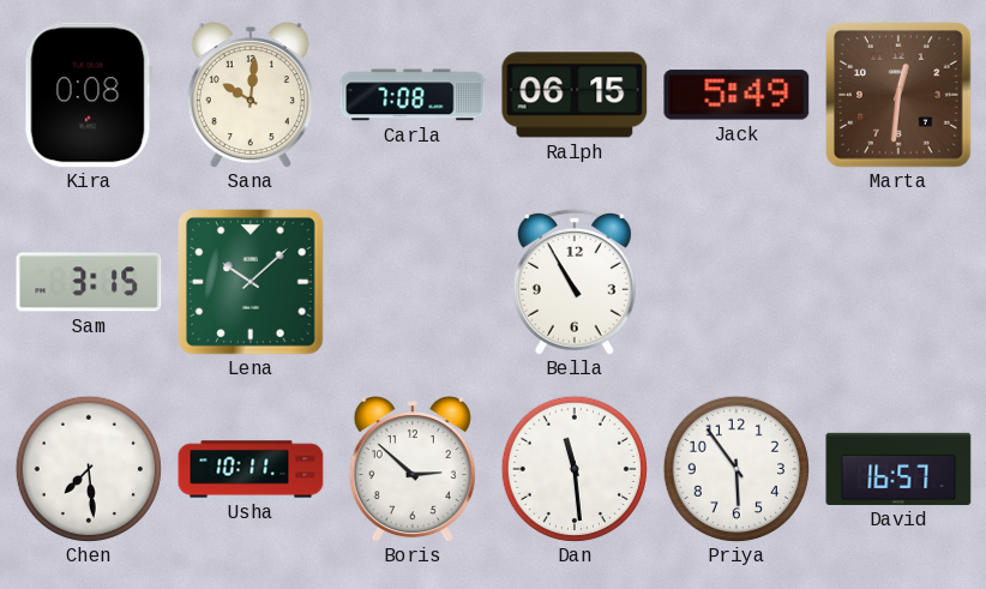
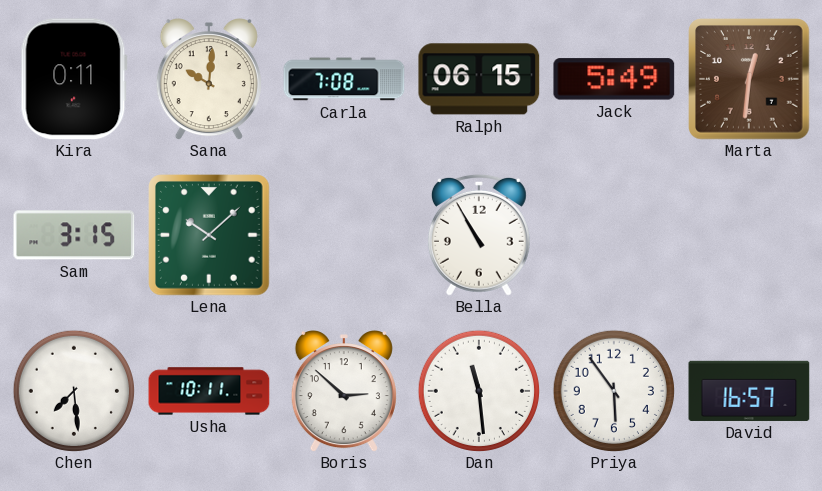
Kira: 0:08 -> 0:11
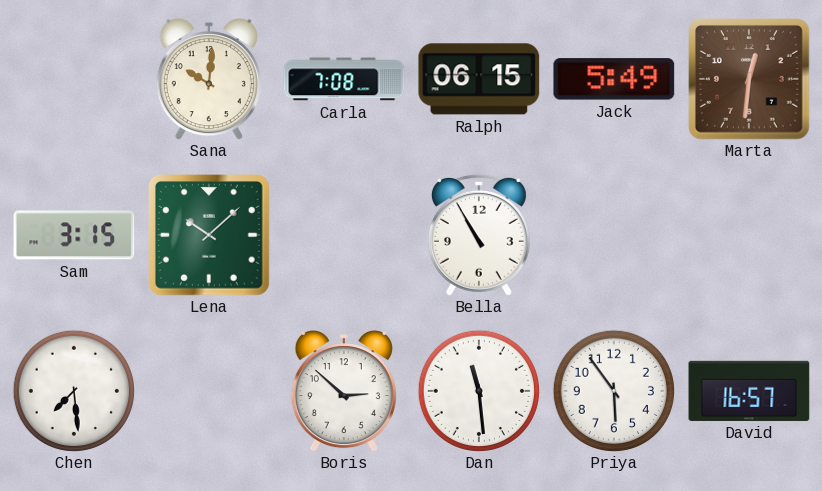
Kira: 0:11 -> none
Usha: 10:11 -> none
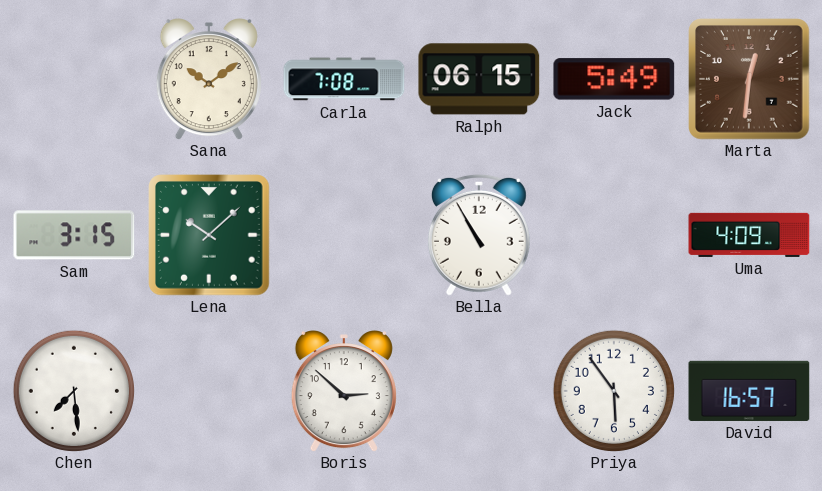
Sana: 10:01 -> 10:09
Uma: none -> 4:09
Dan: 11:29 -> none
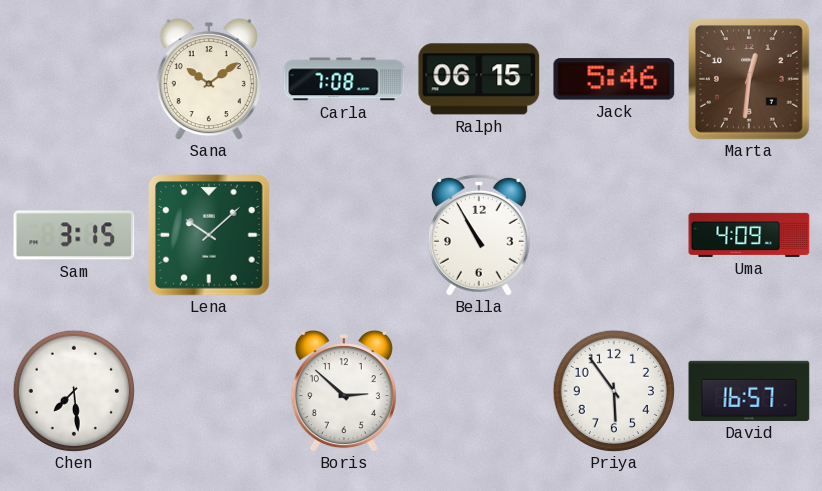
Jack: 5:49 -> 5:46
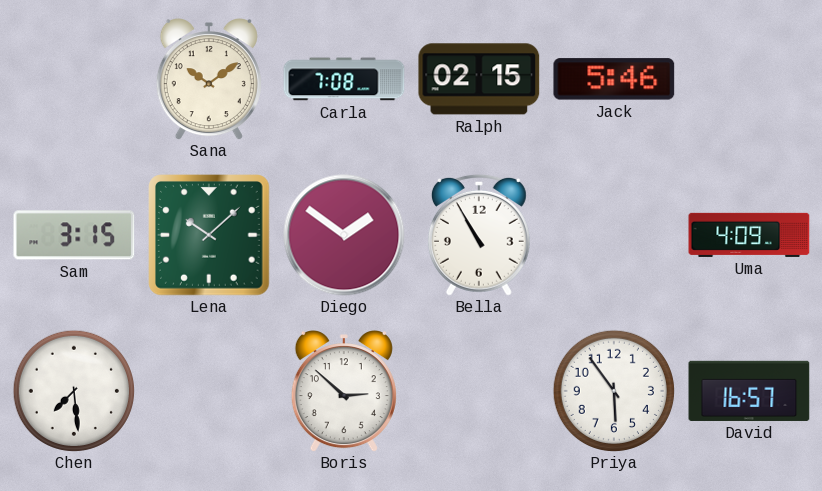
Ralph: 06:15 -> 02:15
Marta: 12:31 -> none
Diego: none -> 1:51
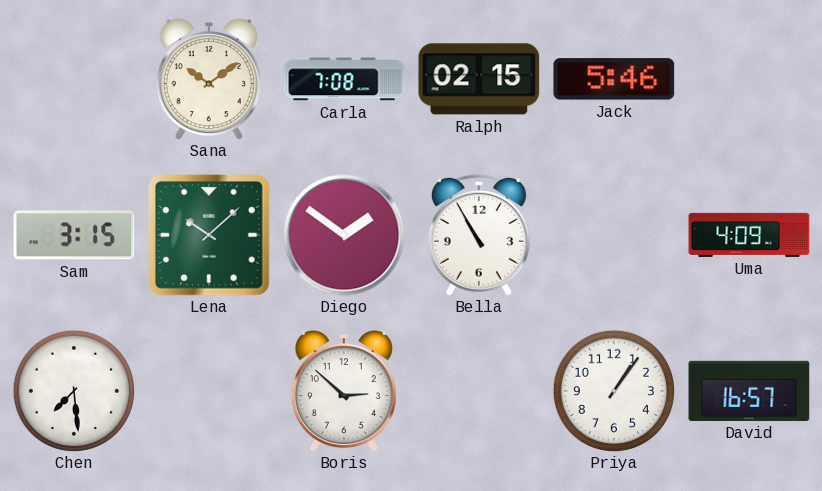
Priya: 5:54 -> 1:06
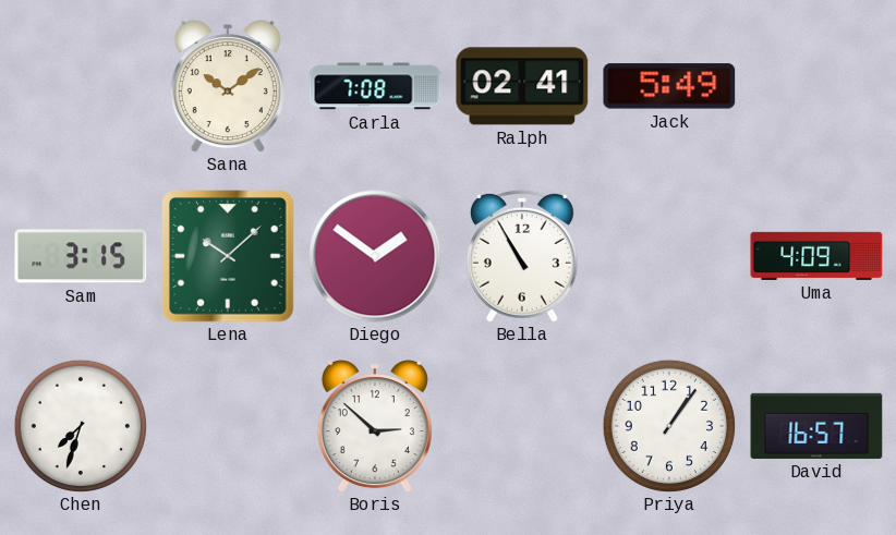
Ralph: 02:15 -> 02:41
Jack: 5:46 -> 5:49
Chen: 7:29 -> 7:33
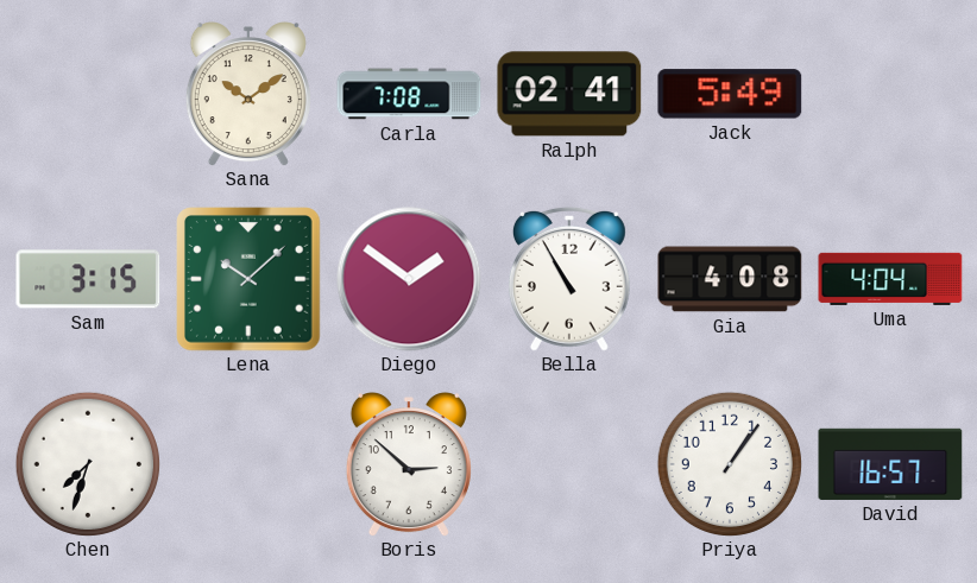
Gia: none -> 4:08
Uma: 4:09 -> 4:04
